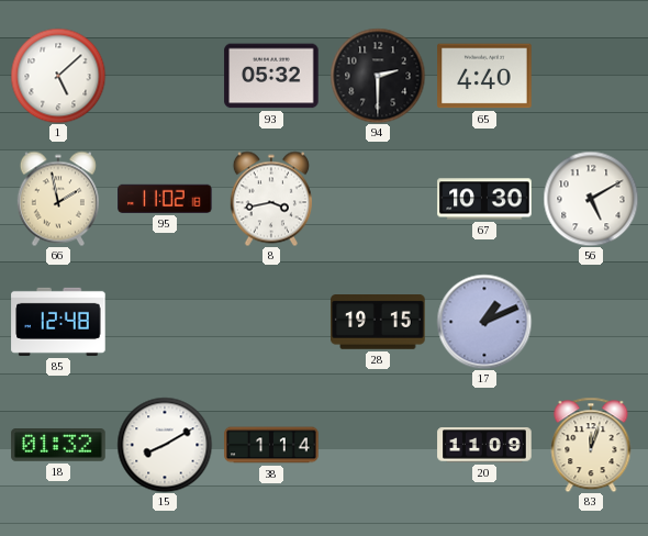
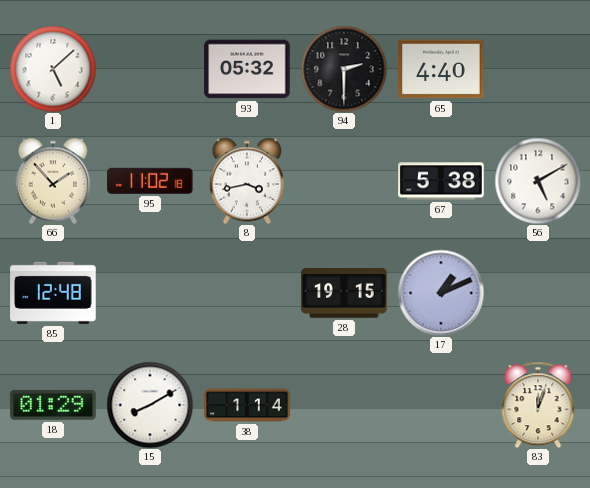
66: 1:58 -> 1:53
67: 10:30 -> 5:38
18: 01:32 -> 01:29
20: 11:09 -> none
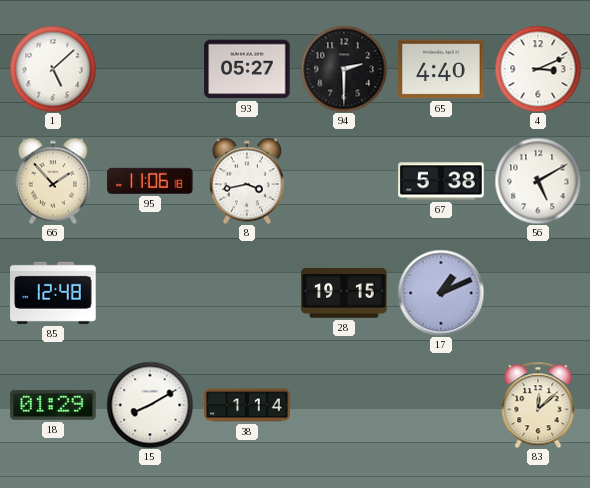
93: 05:32 -> 05:27
4: none -> 3:11
95: 11:02 -> 11:06
83: 12:03 -> 12:08
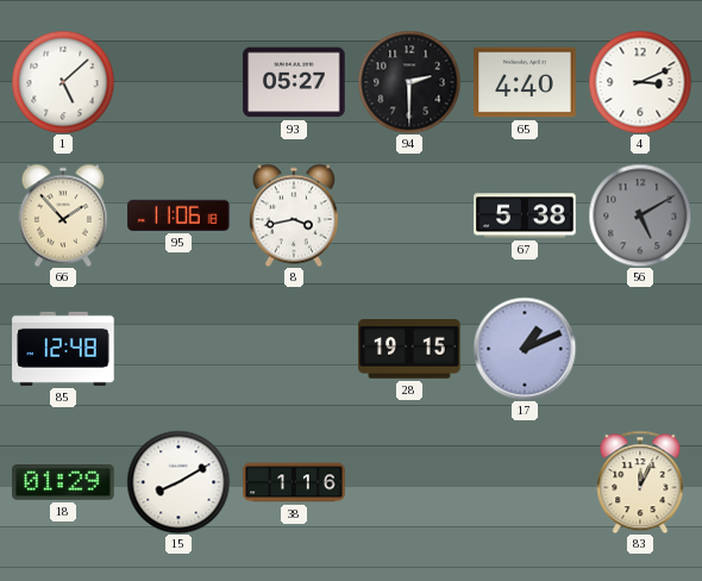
56 dial: white -> grey
38: 1:14 -> 1:16
83: 12:08 -> 12:04
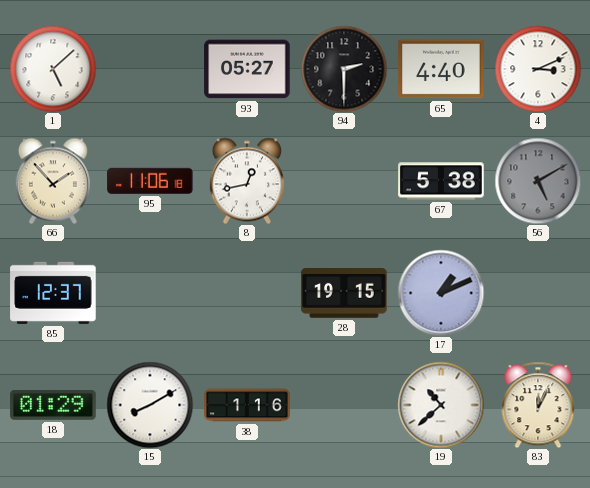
8: 3:43 -> 12:43
85: 12:48 -> 12:37
19: none -> 10:38
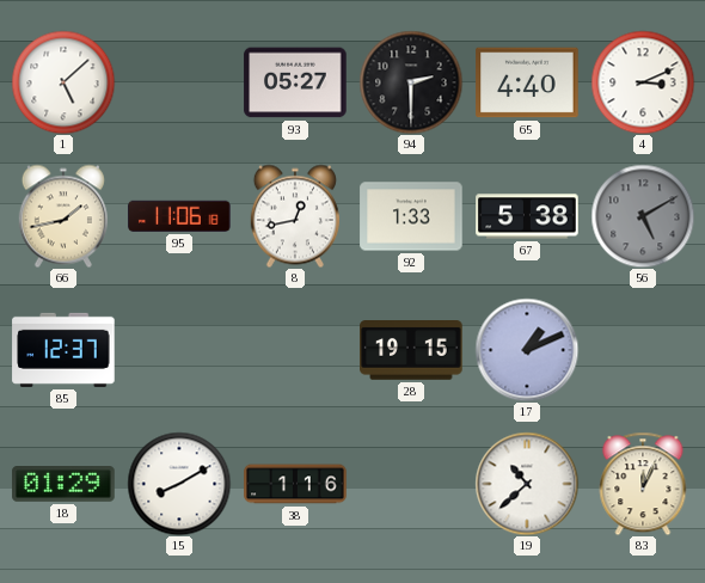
66: 1:53 -> 1:43
92: none -> 1:33
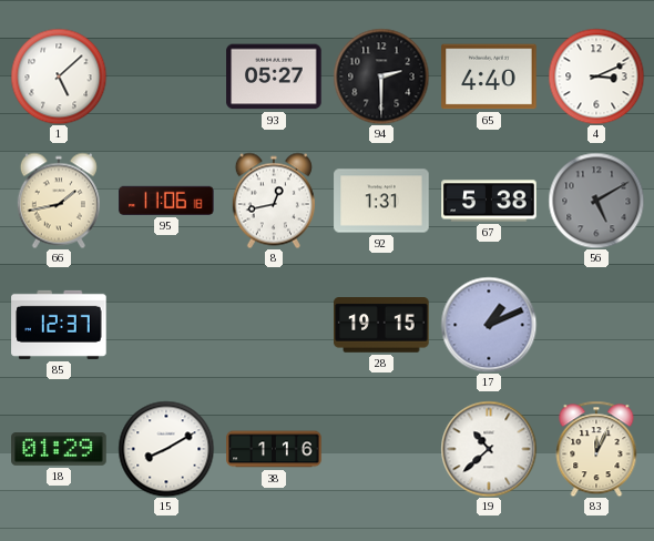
92: 1:33 -> 1:31
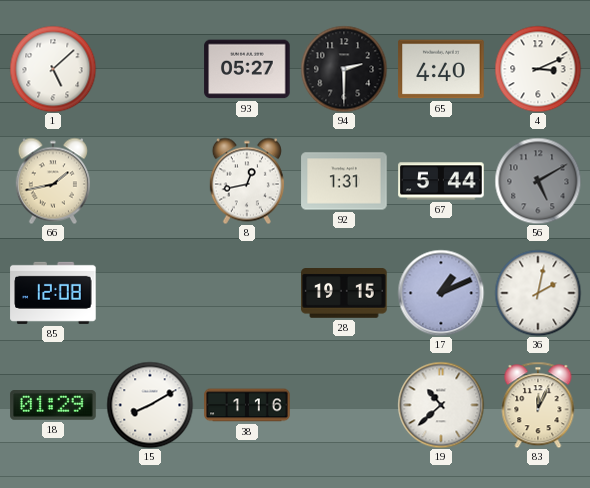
95: 11:06 -> none
67: 5:38 -> 5:44
85: 12:37 -> 12:08
36: none -> 2:02
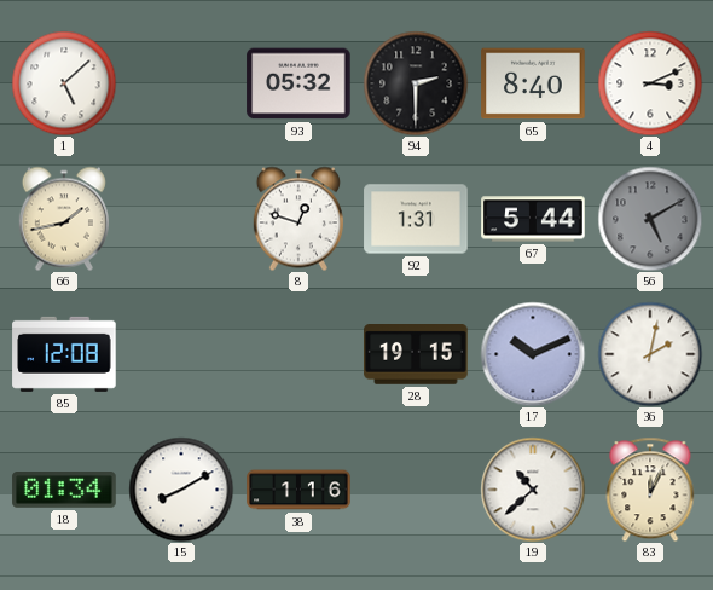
93: 05:27 -> 05:32
65: 4:40 -> 8:40
8: 12:43 -> 12:48
17: 1:11 -> 10:11
18: 01:29 -> 01:34
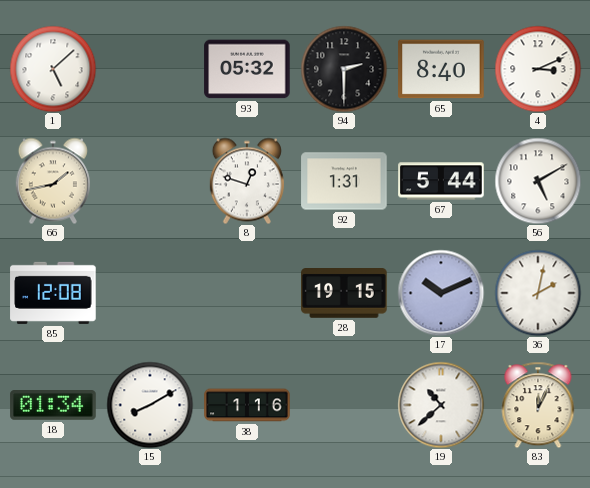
56 dial: grey -> white
